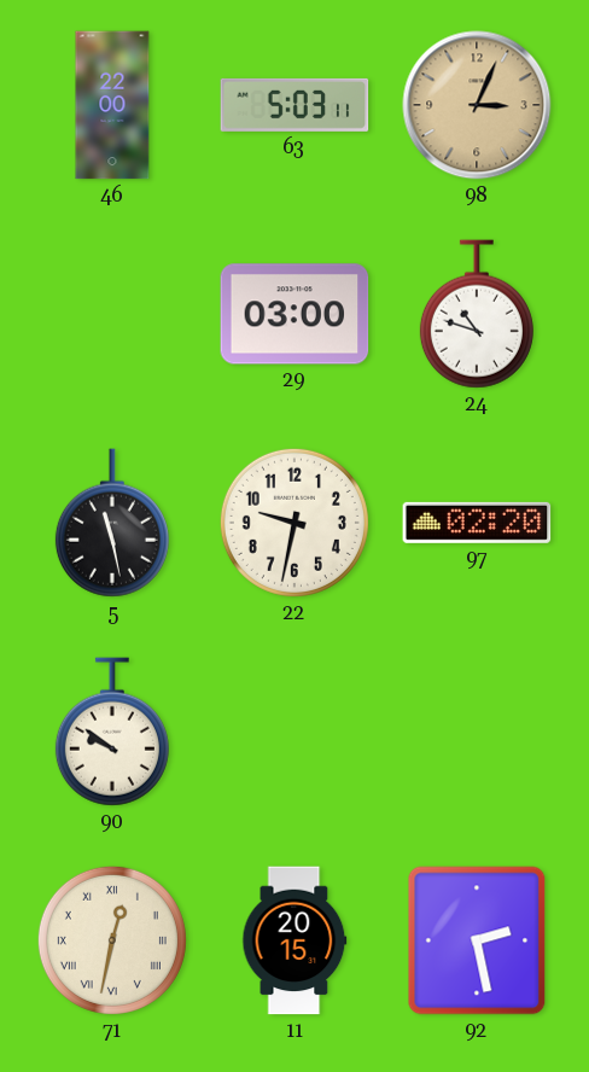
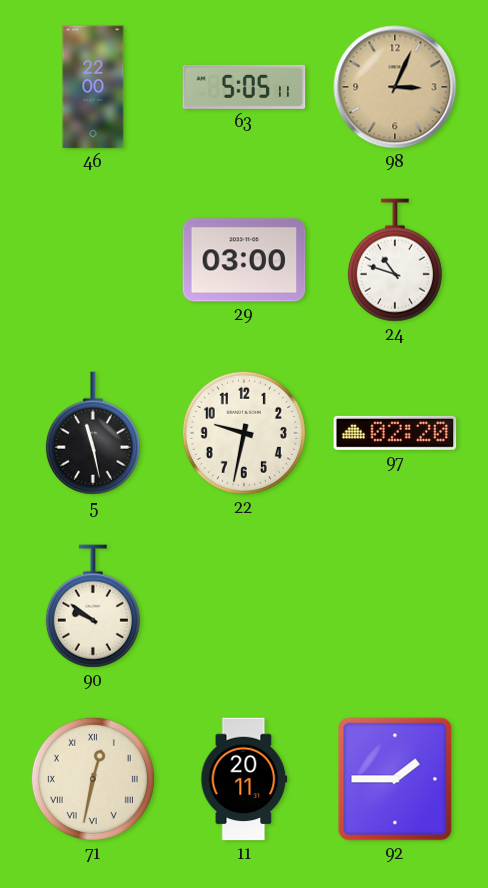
63: 5:03 -> 5:05
11: 20:15 -> 20:11
92: 2:28 -> 1:45
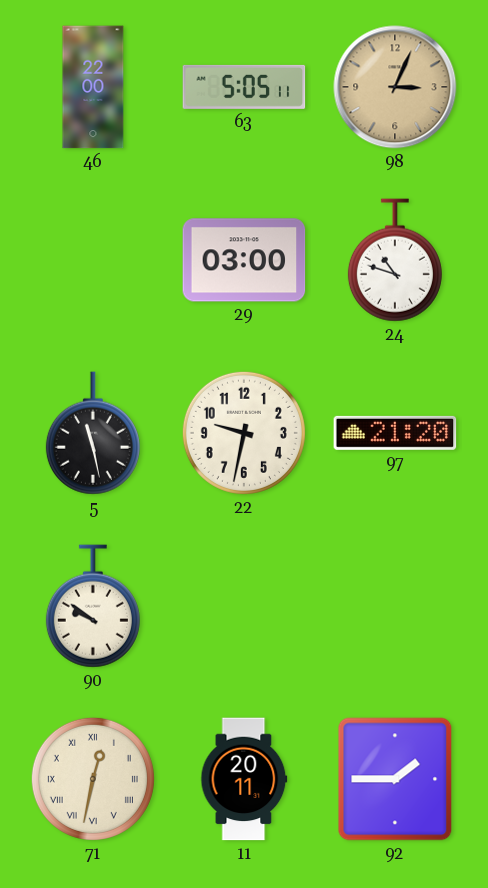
97: 02:20 -> 21:20
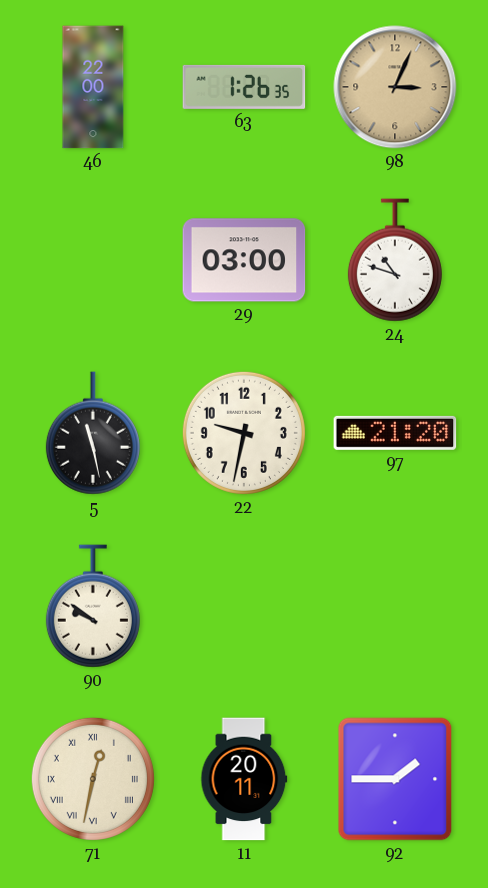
63: 5:05 -> 1:26
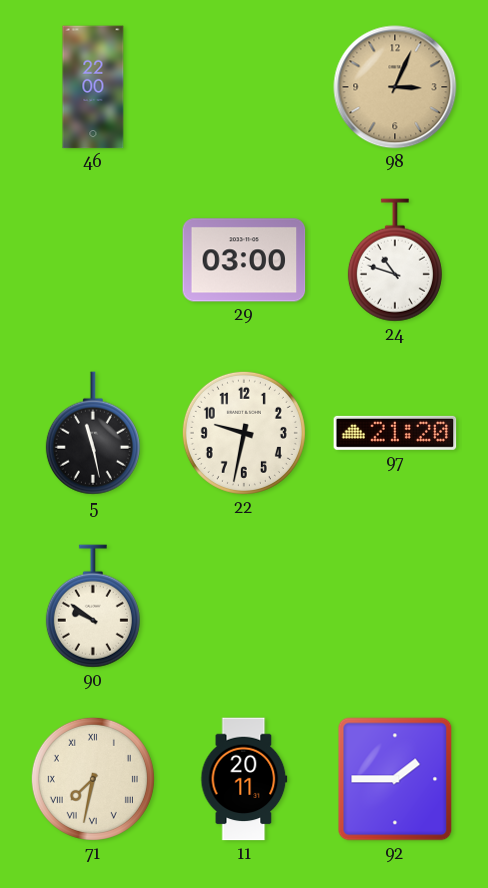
63: 1:26 -> none
71: 12:32 -> 7:32
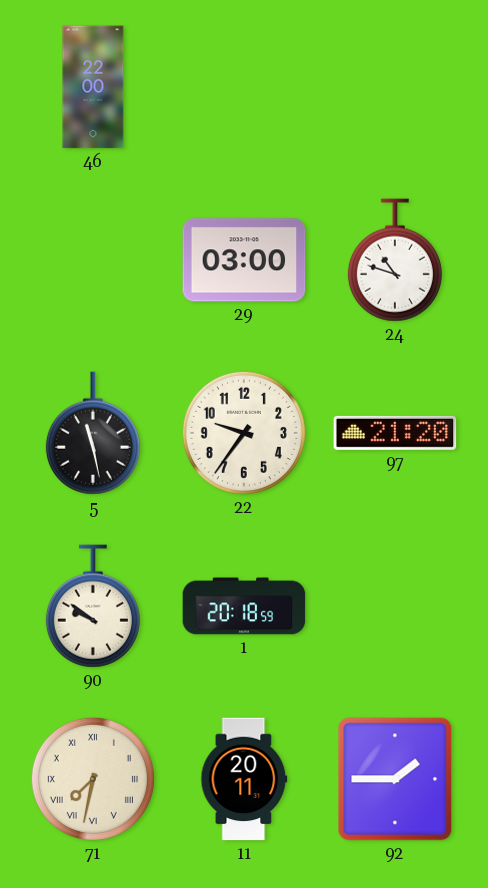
98: 3:04 -> none
22: 9:32 -> 9:36
1: none -> 20:18
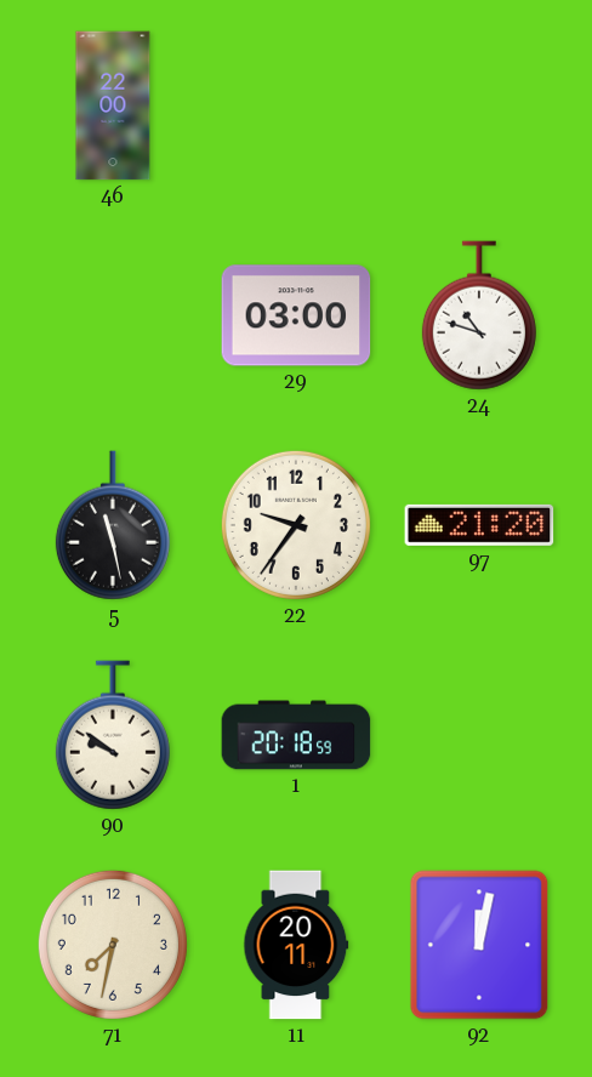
71 numerals: Roman -> Arabic
92: 1:45 -> 12:02
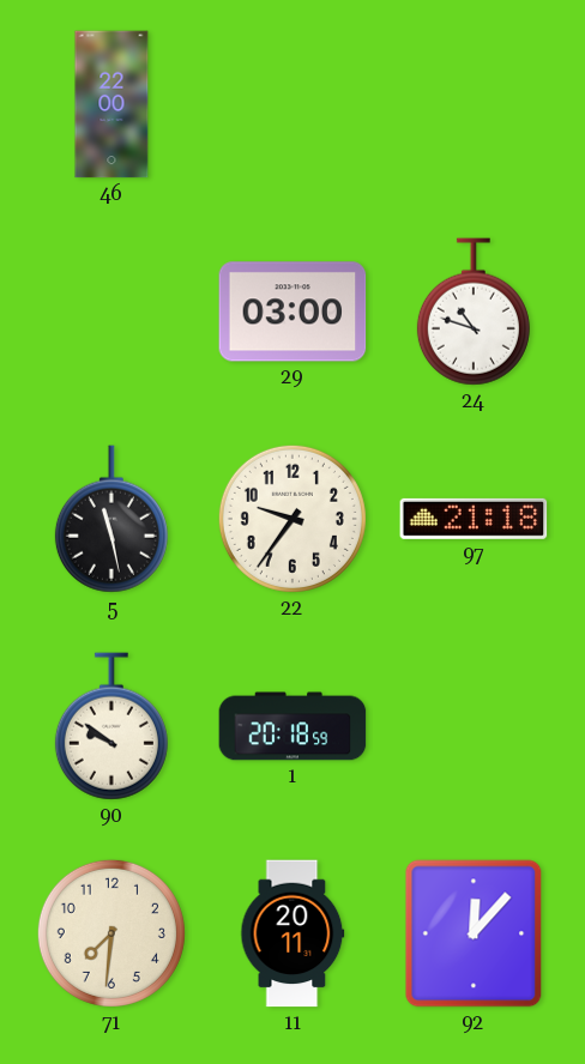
97: 21:20 -> 21:18
71: 7:32 -> 7:31
92: 12:02 -> 12:07
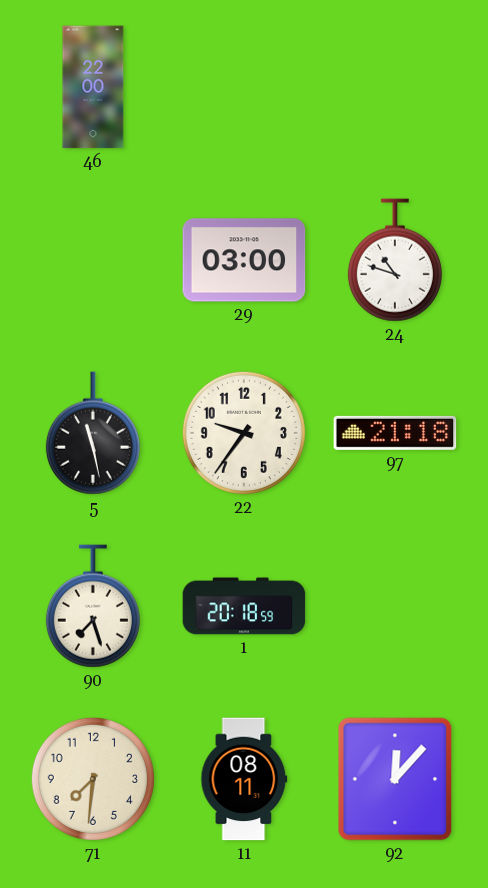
90: 9:51 -> 7:27
11: 20:11 -> 08:11
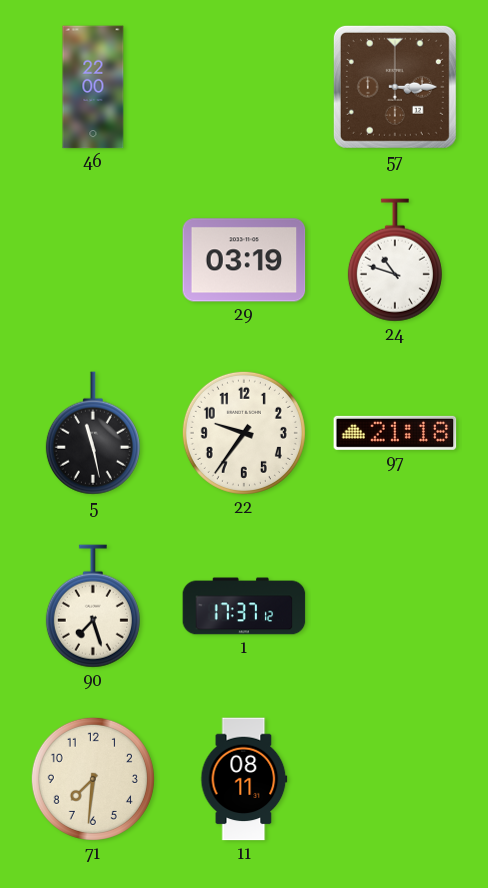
57: none -> 3:15
29: 03:00 -> 03:19
1: 20:18 -> 17:37
92: 12:07 -> none
